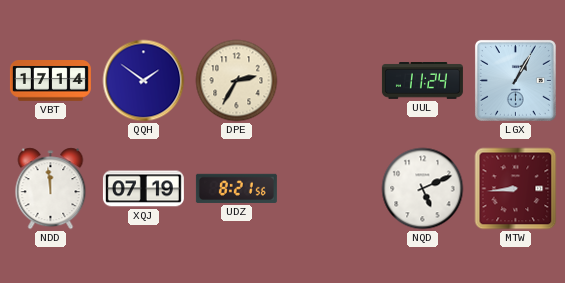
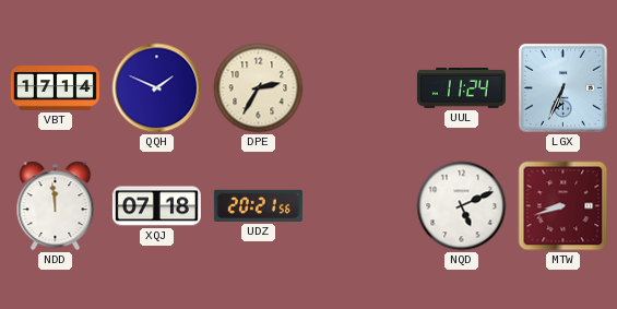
QQH: 1:51 -> 1:49
LGX: 1:05 -> 6:34
XQJ: 07:19 -> 07:18
UDZ: 8:21 -> 20:21
MTW: 8:44 -> 8:42
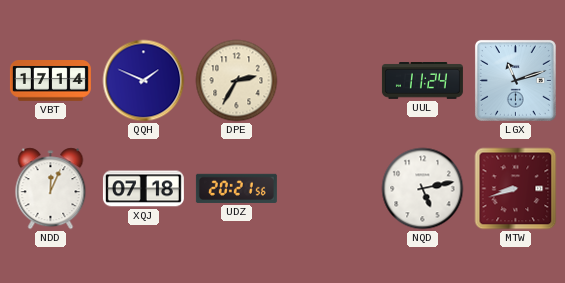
LGX: 6:34 -> 11:12
NDD: 11:59 -> 12:04
NQD: 5:11 -> 5:13
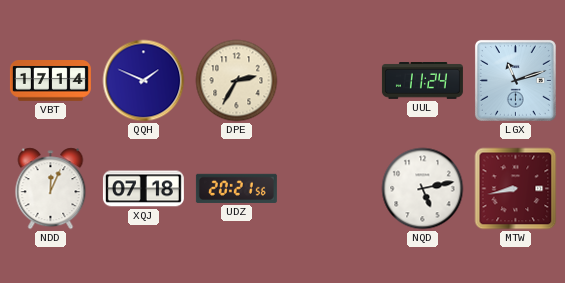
MTW: 8:42 -> 8:43
